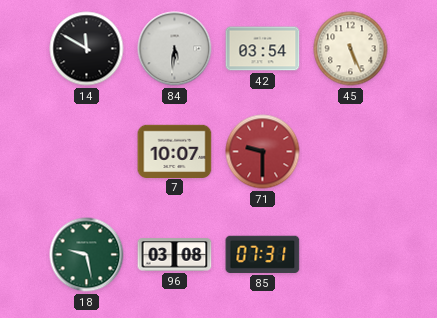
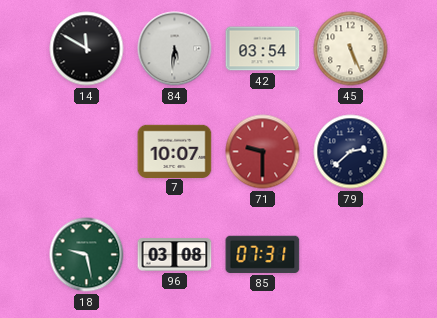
79: none -> 2:38
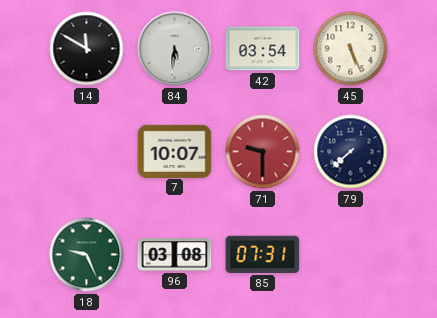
79: 2:38 -> 7:38
18: 9:28 -> 9:26
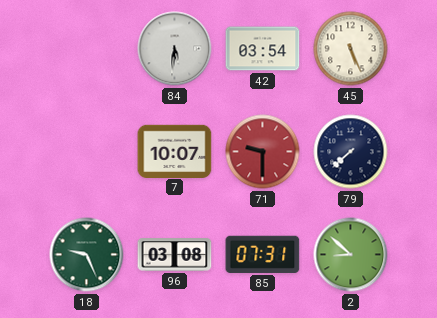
14: 11:50 -> none
2: none -> 8:52
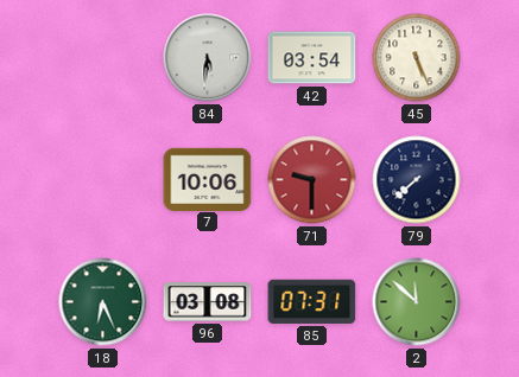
7: 10:07 -> 10:06
18: 9:26 -> 6:26
2: 8:52 -> 11:52
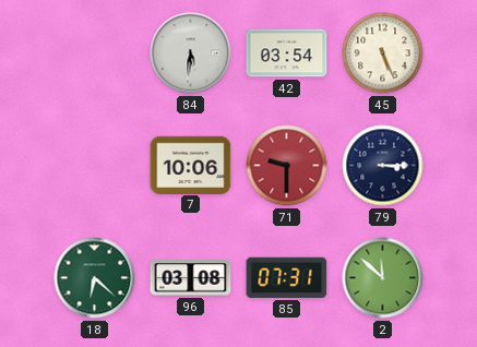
79: 7:38 -> 3:15
18: 6:26 -> 6:22
